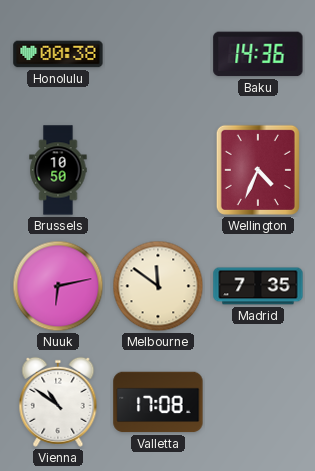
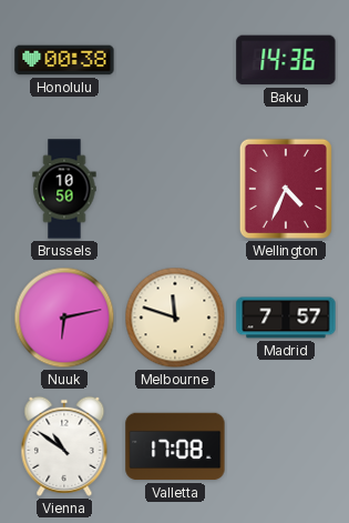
Melbourne: 11:51 -> 11:48
Madrid: 7:35 -> 7:57
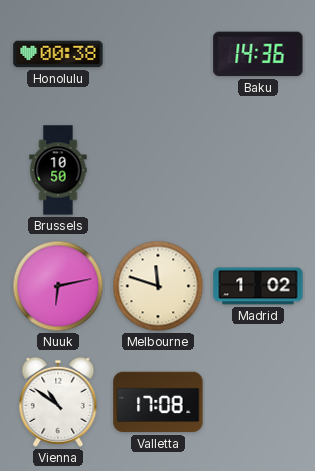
Wellington: 4:34 -> none
Madrid: 7:57 -> 1:02
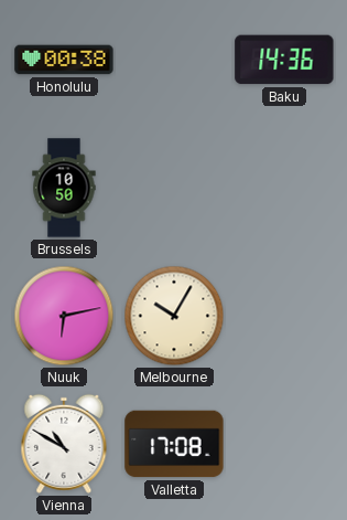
Melbourne: 11:48 -> 10:05
Madrid: 1:02 -> none
Vienna: 10:51 -> 10:50
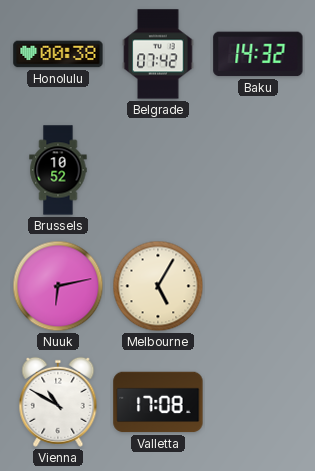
Belgrade: none -> 07:42
Baku: 14:36 -> 14:32
Brussels: 10:50 -> 10:52
Melbourne: 10:05 -> 5:05
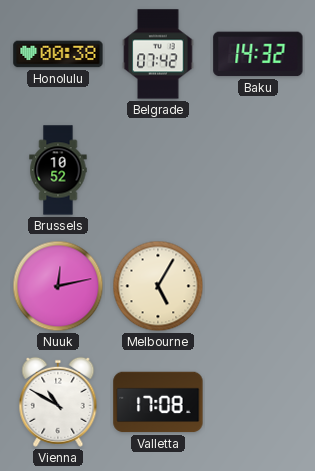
Nuuk: 6:13 -> 12:13
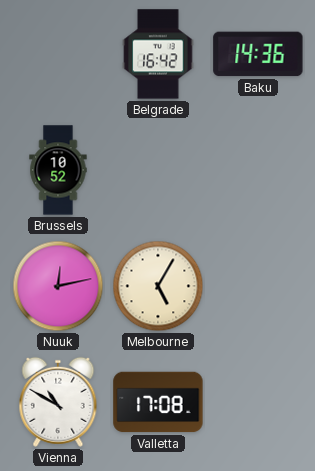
Honolulu: 00:38 -> none
Belgrade: 07:42 -> 16:42
Baku: 14:32 -> 14:36
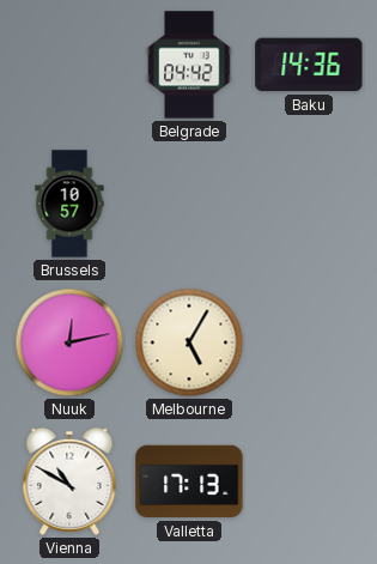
Belgrade: 16:42 -> 04:42
Brussels: 10:52 -> 10:57
Valletta: 17:08 -> 17:13
